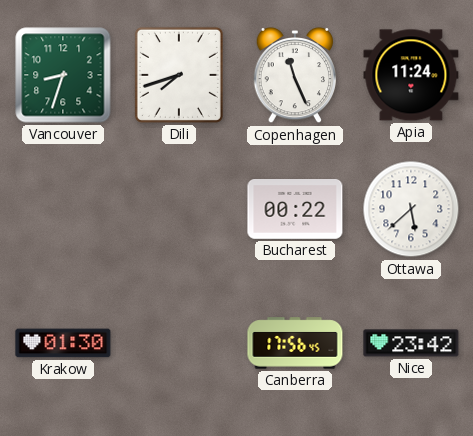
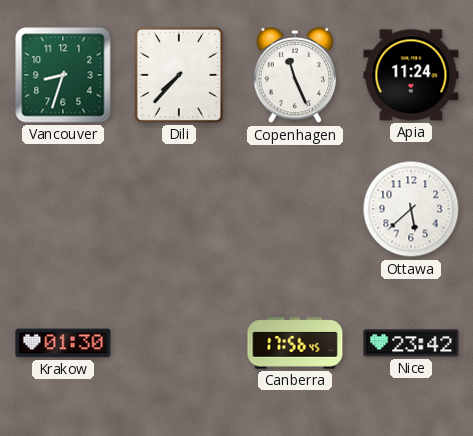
Dili: 7:42 -> 7:37
Bucharest: 00:22 -> none
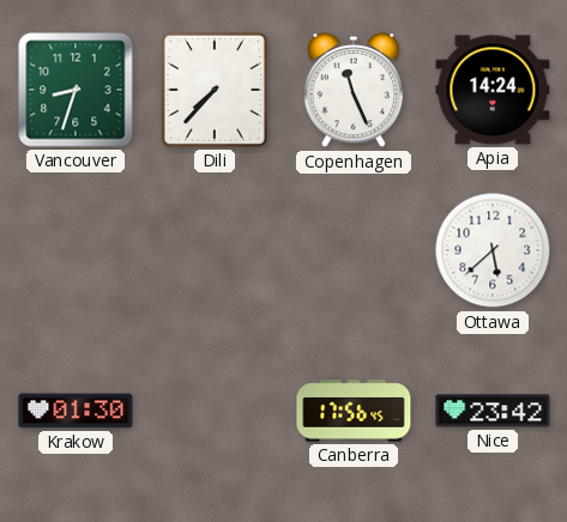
Apia: 11:24 -> 14:24
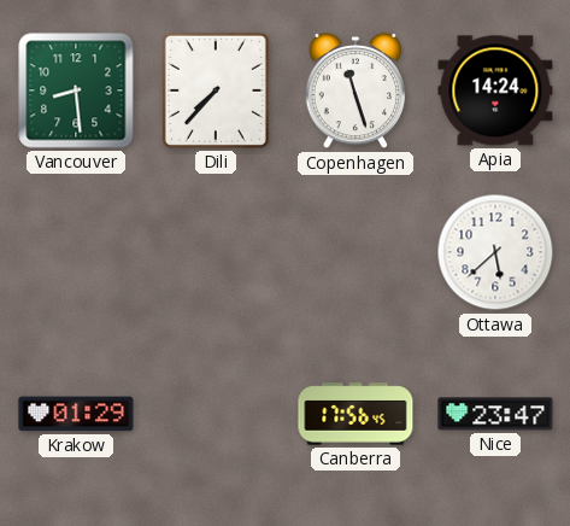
Vancouver: 8:33 -> 8:29
Copenhagen: 11:26 -> 11:27
Krakow: 01:30 -> 01:29
Nice: 23:42 -> 23:47
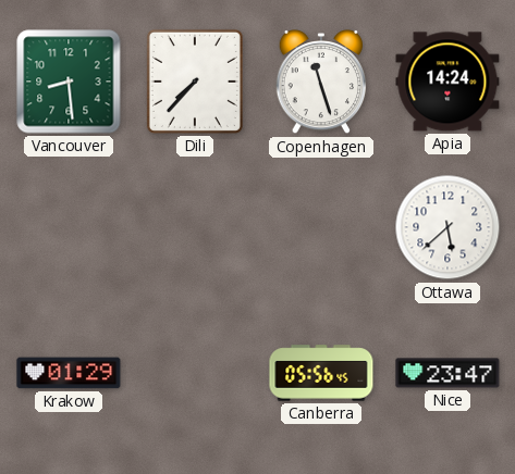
Canberra: 17:56 -> 05:56
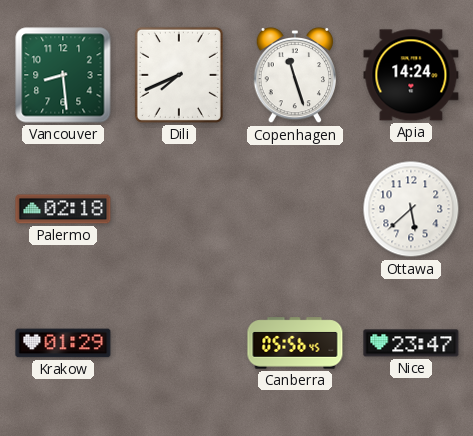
Dili: 7:37 -> 7:41
Palermo: none -> 02:18
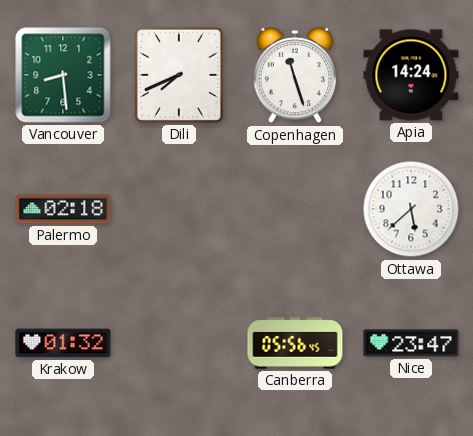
Krakow: 01:29 -> 01:32
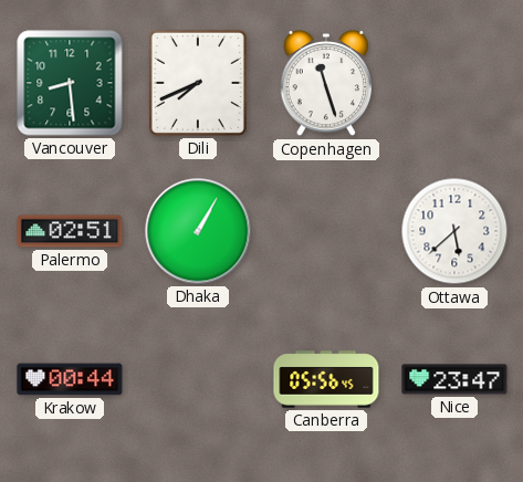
Apia: 14:24 -> none
Palermo: 02:18 -> 02:51
Dhaka: none -> 1:05
Krakow: 01:32 -> 00:44
